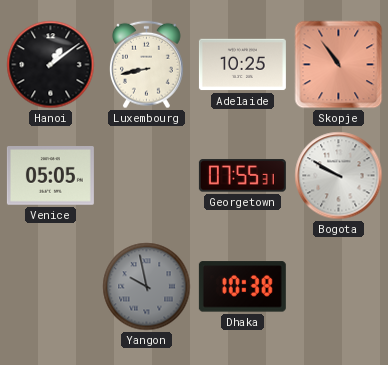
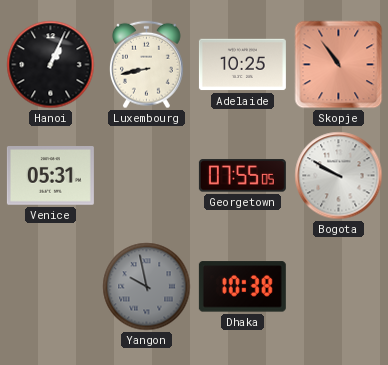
Hanoi: 1:09 -> 1:04
Venice: 05:05 -> 05:31
Georgetown: 07:55:31 -> 07:55:05
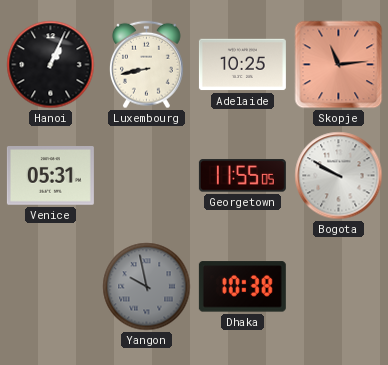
Skopje: 10:54 -> 11:14
Georgetown: 07:55 -> 11:55
